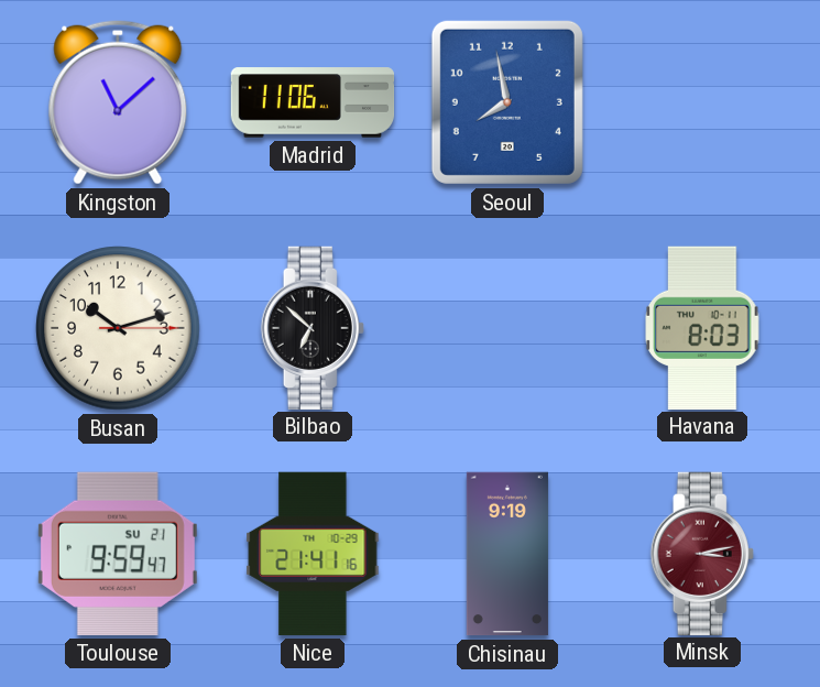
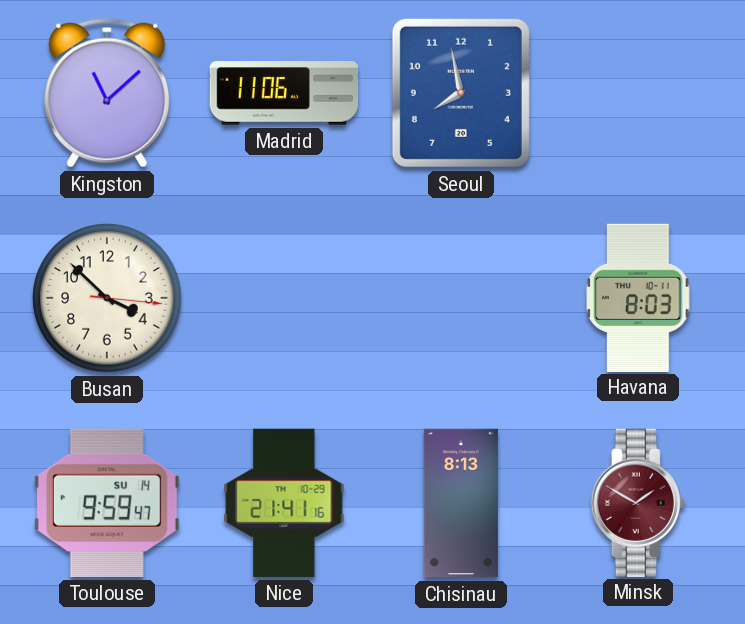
Busan: 10:12 -> 3:52
Bilbao: 6:52 -> none
Toulouse date: SU 21 -> SU 14
Chisinau: 9:19 -> 8:13
Minsk: 3:13 -> 1:50
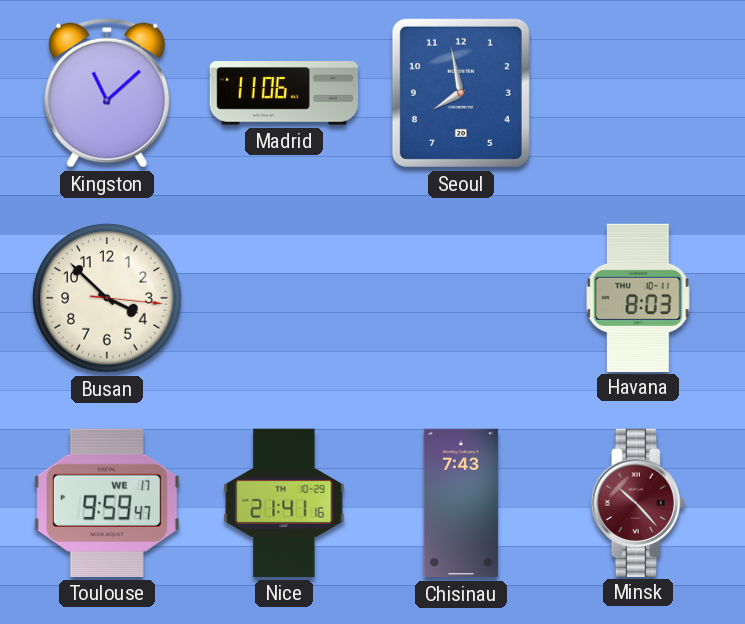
Toulouse date: SU 14 -> WE 17
Chisinau: 8:13 -> 7:43
Minsk: 1:50 -> 10:23
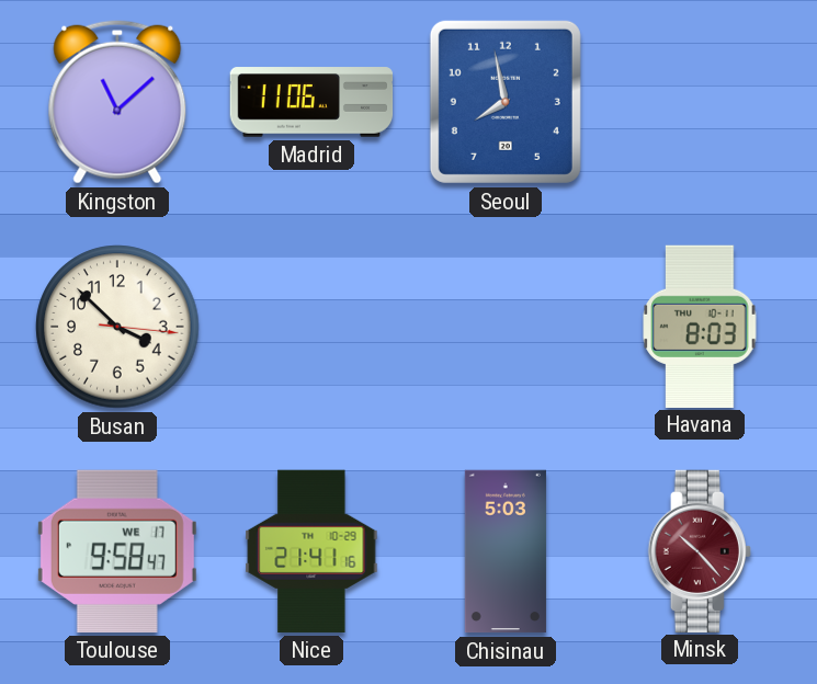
Toulouse: 9:59 -> 9:58
Chisinau: 7:43 -> 5:03
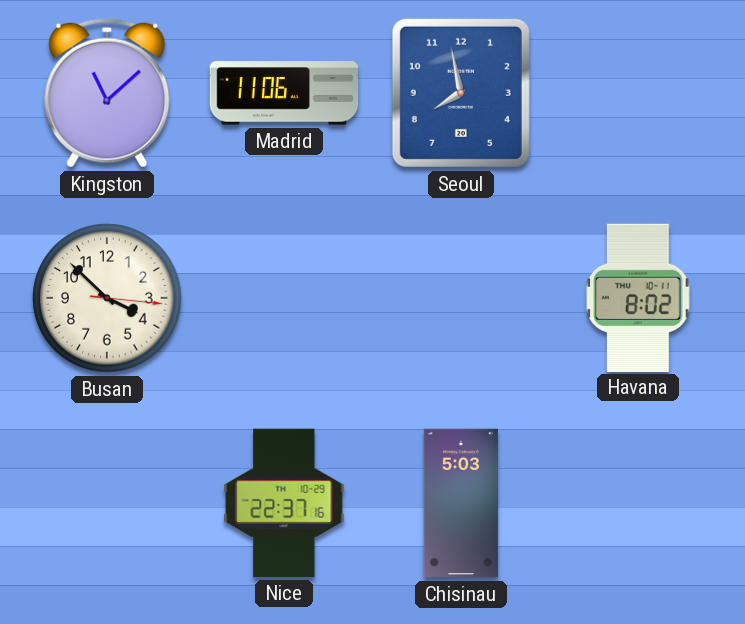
Havana: 8:03 -> 8:02
Toulouse: 9:58 -> none
Nice: 21:41 -> 22:37
Minsk: 10:23 -> none
